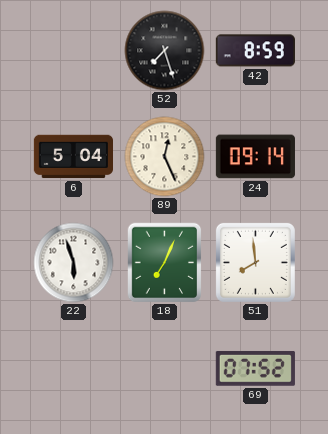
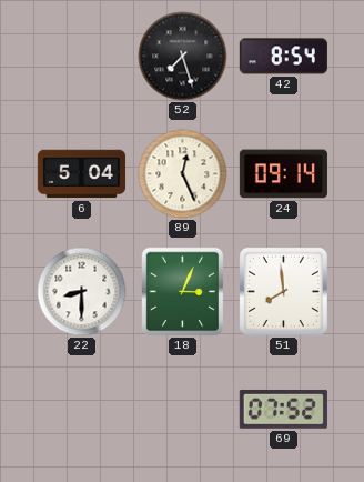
42: 8:59 -> 8:54
22: 5:57 -> 8:30
18: 7:04 -> 3:04
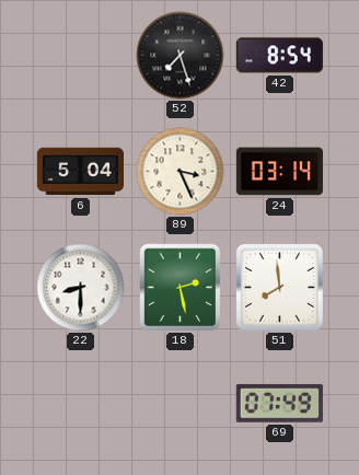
89: 12:26 -> 3:26
24: 09:14 -> 03:14
18: 3:04 -> 2:28
69: 07:52 -> 07:49
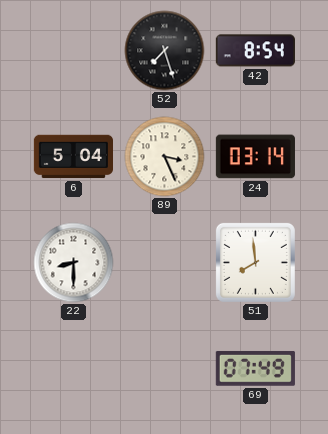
18: 2:28 -> none
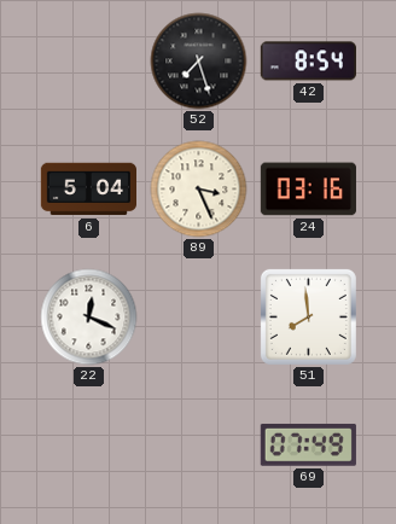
24: 03:14 -> 03:16
22: 8:30 -> 12:19
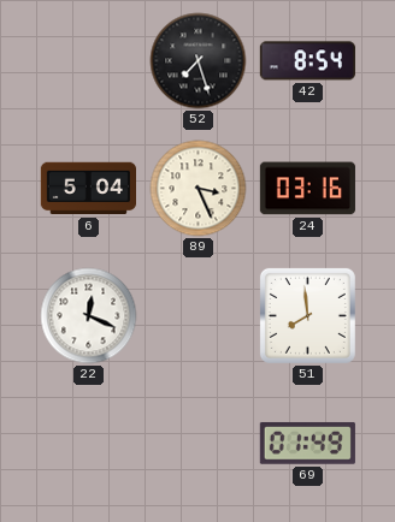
69: 07:49 -> 01:49
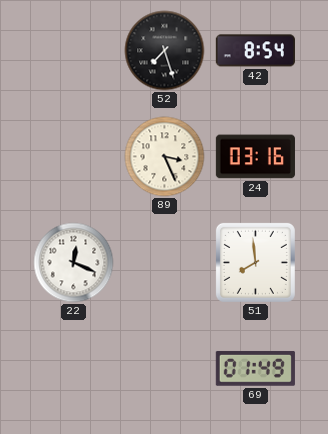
6: 5:04 -> none
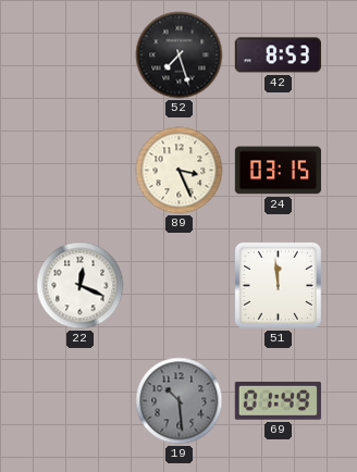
42: 8:54 -> 8:53
24: 03:16 -> 03:15
51: 7:59 -> 11:59
19: none -> 10:29
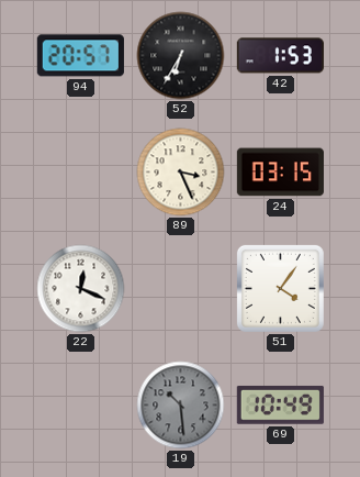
94: none -> 20:57
52: 7:27 -> 6:35
42: 8:53 -> 1:53
51: 11:59 -> 4:06
69: 01:49 -> 10:49
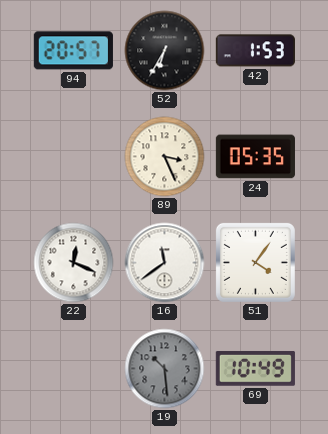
24: 03:15 -> 05:35
16: none -> 11:39
